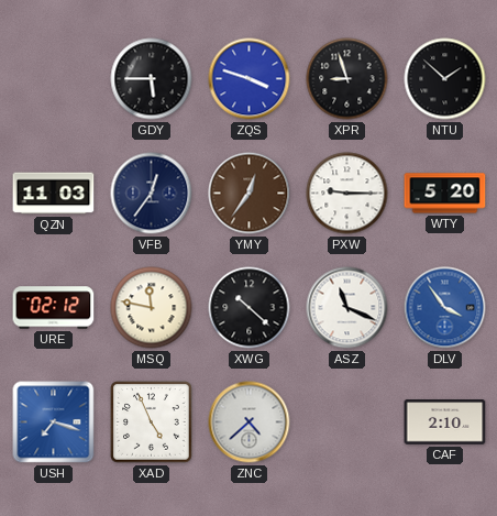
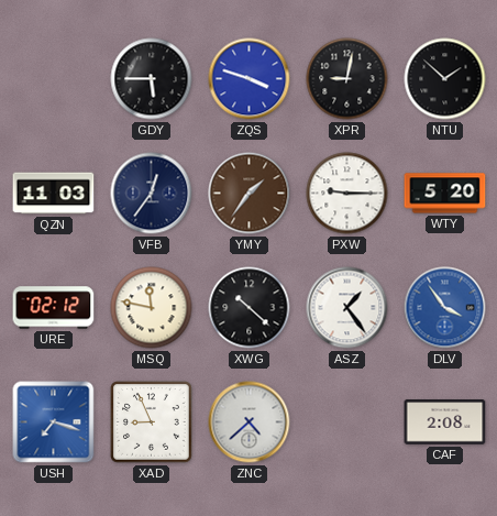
XPR: 8:57 -> 9:02
YMY: 12:36 -> 1:36
ASZ: 11:19 -> 1:24
XAD: 4:56 -> 8:56
CAF: 2:10 -> 2:08
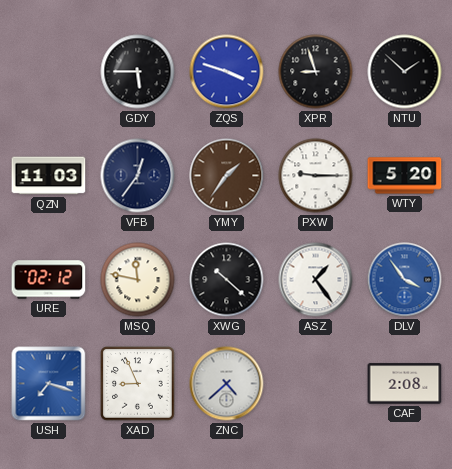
XPR: 9:02 -> 8:57
